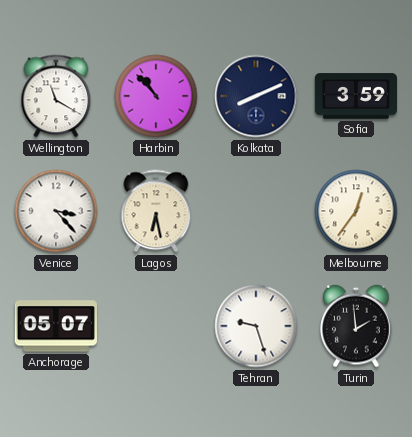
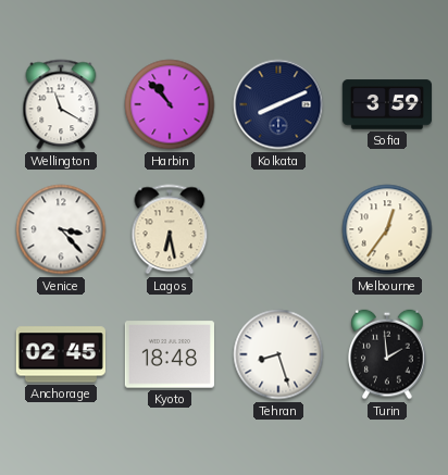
Anchorage: 05:07 -> 02:45
Kyoto: none -> 18:48
Tehran: 9:27 -> 8:27
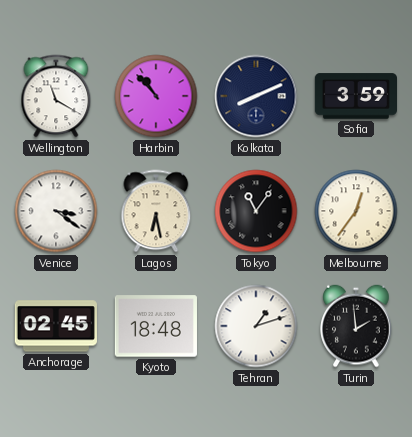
Venice: 3:23 -> 3:21
Tokyo: none -> 11:06
Tehran: 8:27 -> 1:12
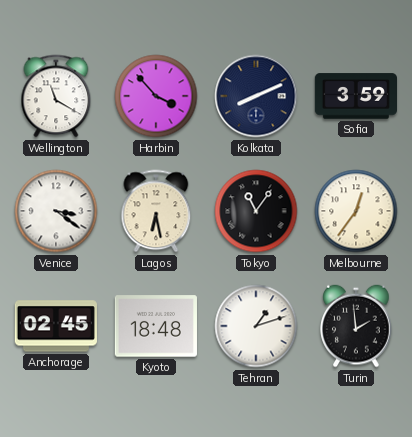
Harbin: 10:53 -> 3:53
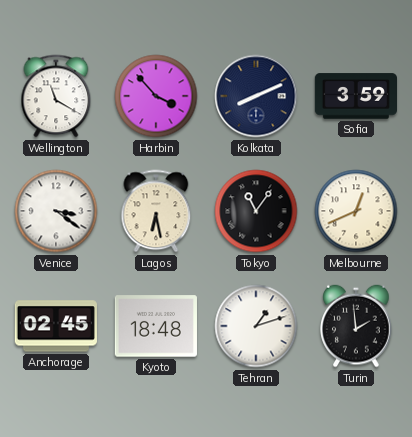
Melbourne: 12:36 -> 12:41
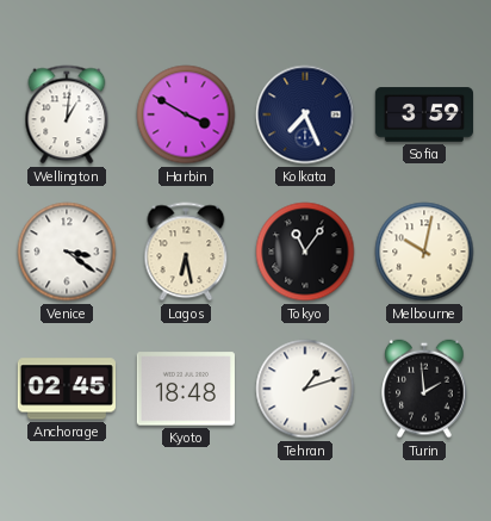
Wellington: 11:20 -> 1:01
Harbin: 3:53 -> 3:50
Kolkata: 8:11 -> 7:26
Melbourne: 12:41 -> 10:02
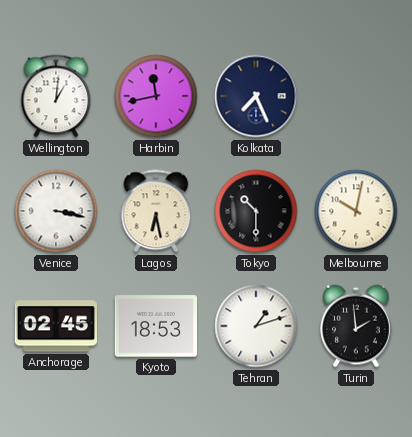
Harbin: 3:50 -> 11:43
Sofia: 3:59 -> none
Venice: 3:21 -> 3:17
Tokyo: 11:06 -> 10:30
Kyoto: 18:48 -> 18:53
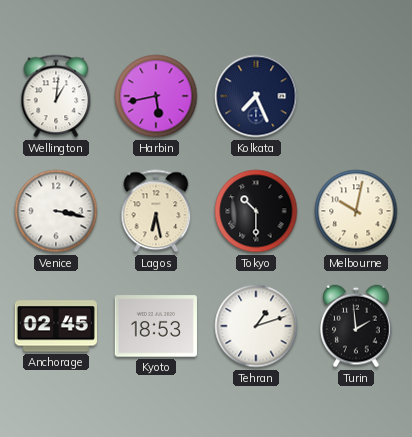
Harbin: 11:43 -> 5:43
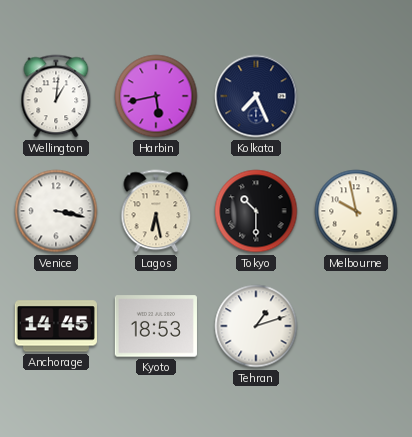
Melbourne: 10:02 -> 9:58
Anchorage: 02:45 -> 14:45
Turin: 1:59 -> none
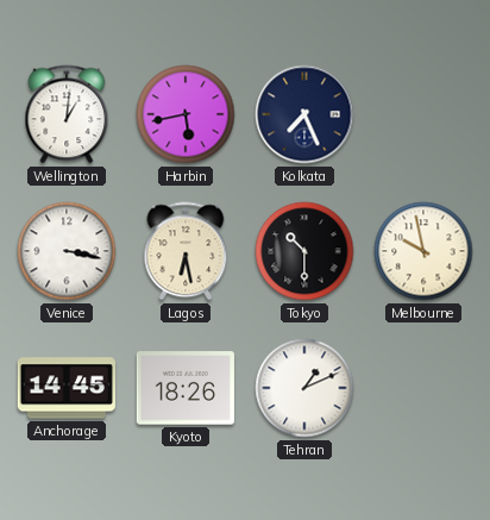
Kyoto: 18:53 -> 18:26
Tehran: 1:12 -> 1:11
